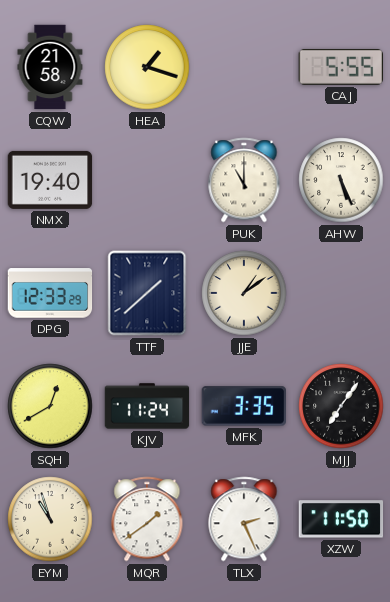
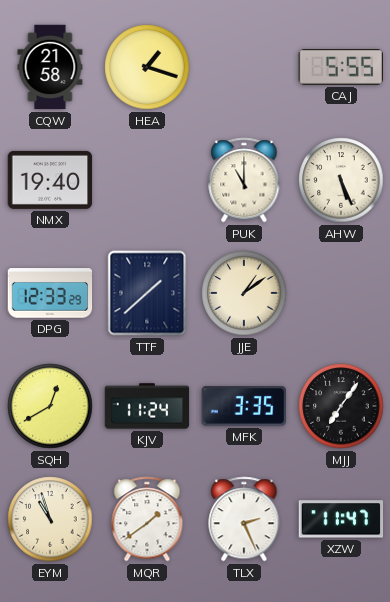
XZW: 11:50 -> 11:47
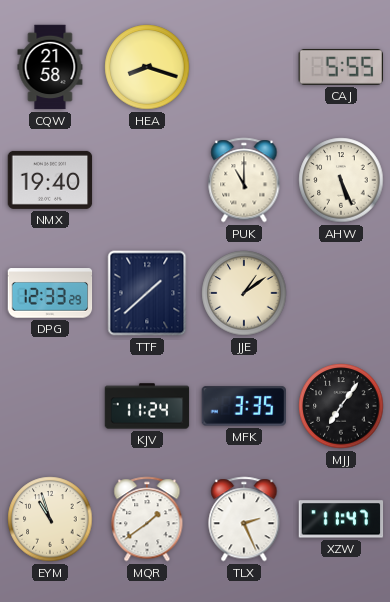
HEA: 1:18 -> 8:18
SQH: 12:40 -> none
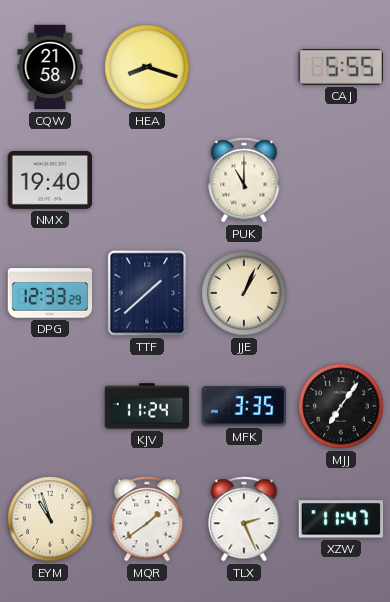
AHW: 5:26 -> none
JJE: 1:09 -> 1:04
